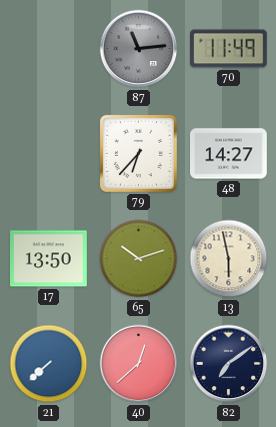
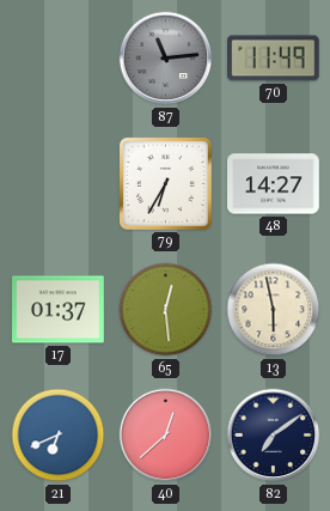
79: 6:37 -> 6:35
17: 13:50 -> 01:37
65: 10:12 -> 12:29
21: 7:38 -> 6:41
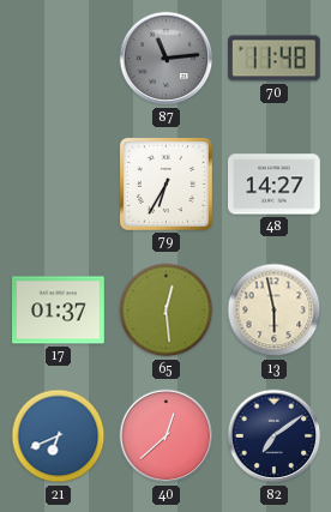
70: 11:49 -> 11:48
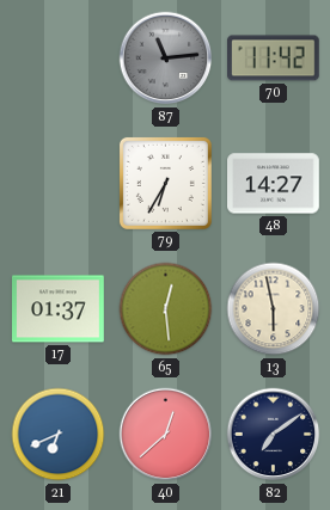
70: 11:48 -> 11:42
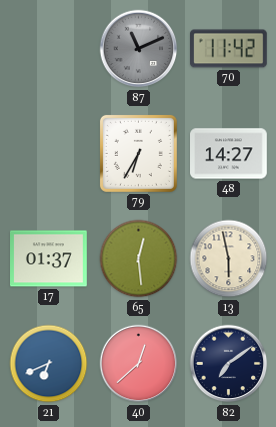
87: 11:14 -> 11:11
